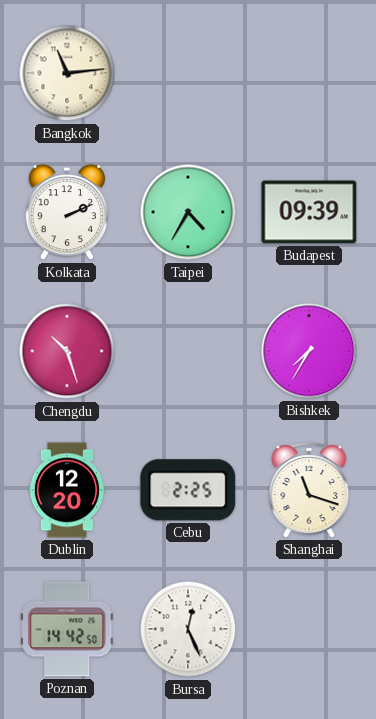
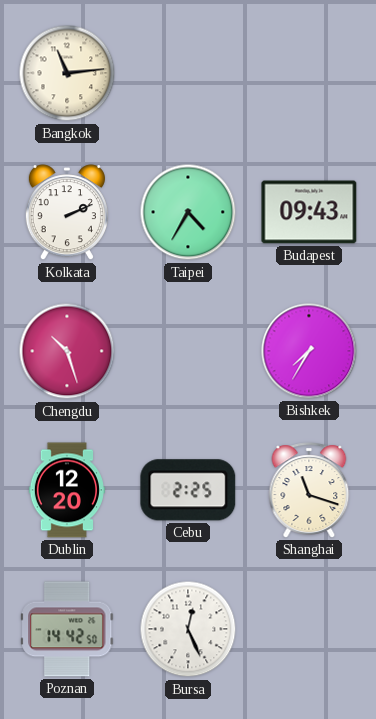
Budapest: 09:39 -> 09:43
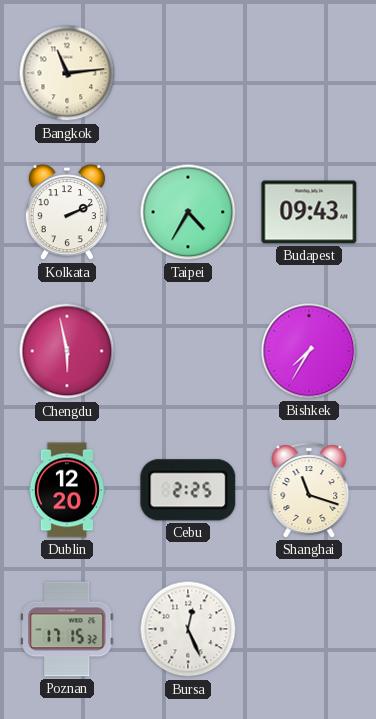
Chengdu: 10:27 -> 5:58
Poznan: 14:42 -> 17:15
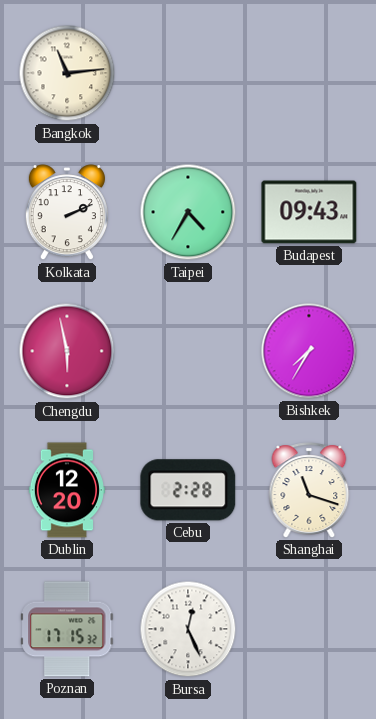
Cebu: 2:25 -> 2:28
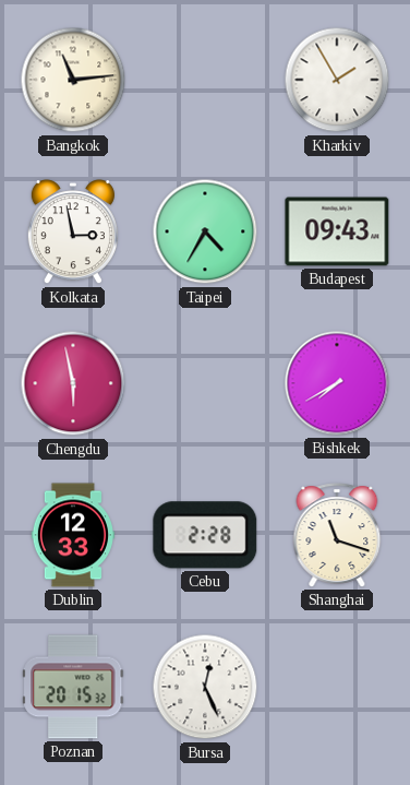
Kharkiv: none -> 1:55
Kolkata: 2:11 -> 2:58
Bishkek: 7:35 -> 7:40
Dublin: 12:20 -> 12:33
Poznan: 17:15 -> 20:15
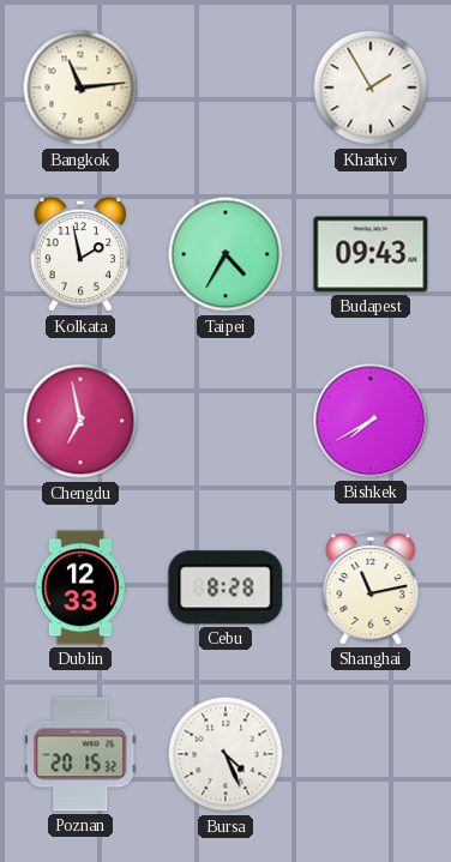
Kolkata: 2:58 -> 1:58
Chengdu: 5:58 -> 6:58
Cebu: 2:28 -> 8:28
Shanghai: 11:18 -> 11:13
Bursa: 12:26 -> 4:26
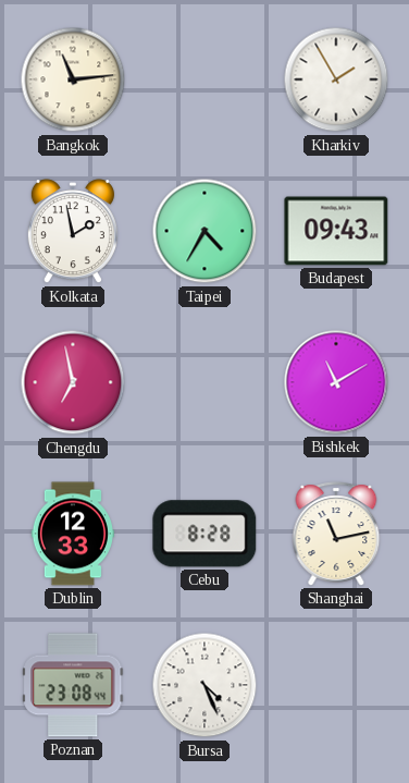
Bishkek: 7:40 -> 11:10
Poznan: 20:15 -> 23:08
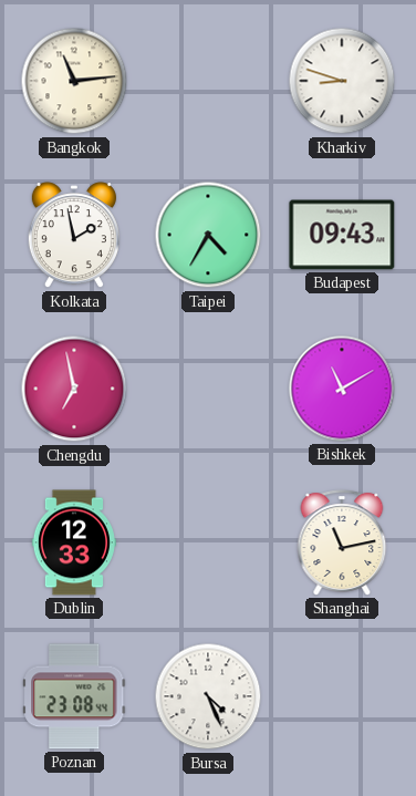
Kharkiv: 1:55 -> 8:48
Cebu: 8:28 -> none
